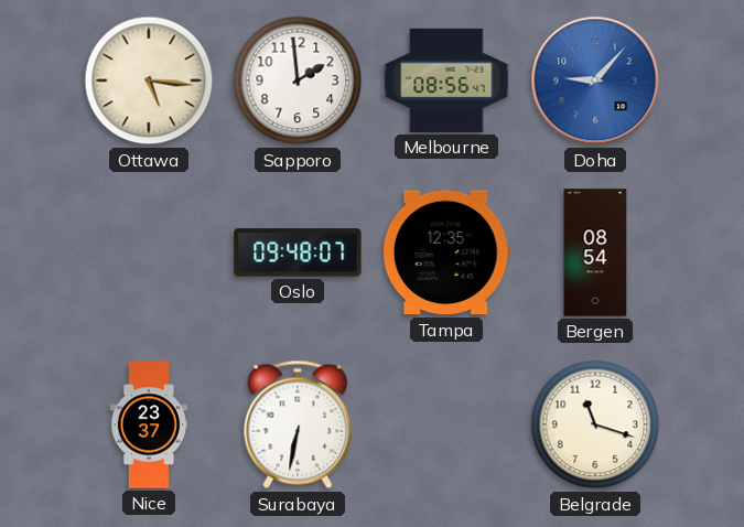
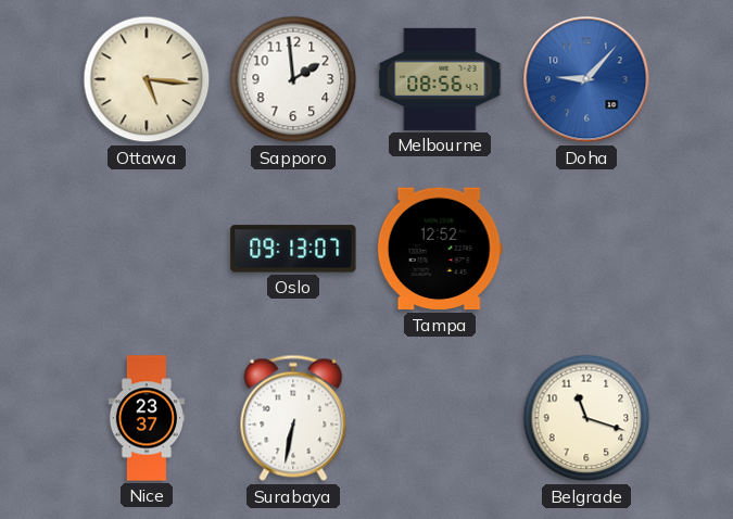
Oslo: 09:48 -> 09:13
Tampa: 12:35 -> 12:52
Bergen: 08:54 -> none
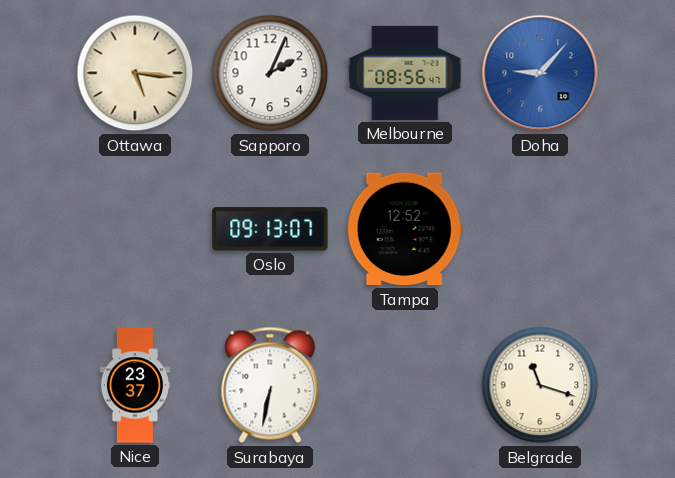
Sapporo: 1:59 -> 2:04
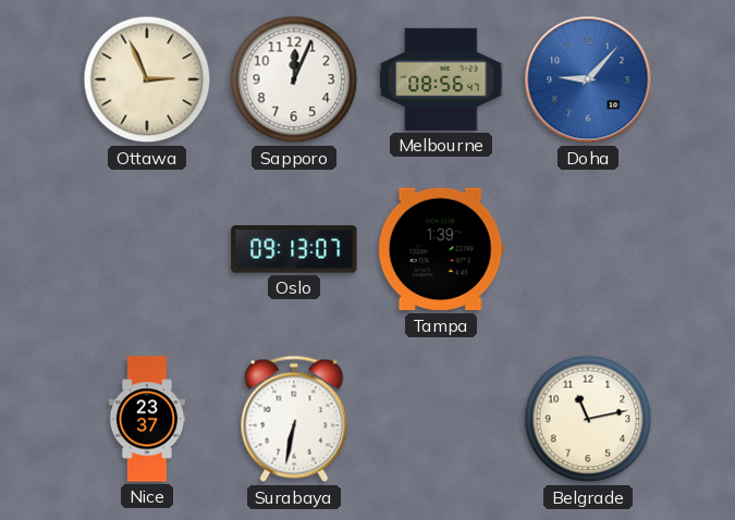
Ottawa: 5:16 -> 2:56
Sapporo: 2:04 -> 12:04
Tampa: 12:52 -> 1:39
Belgrade: 11:18 -> 11:13
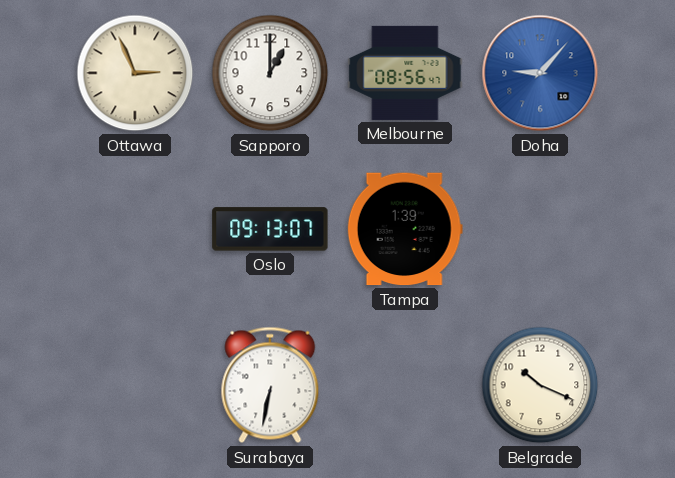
Sapporo: 12:04 -> 1:00
Nice: 23:37 -> none
Belgrade: 11:13 -> 10:19
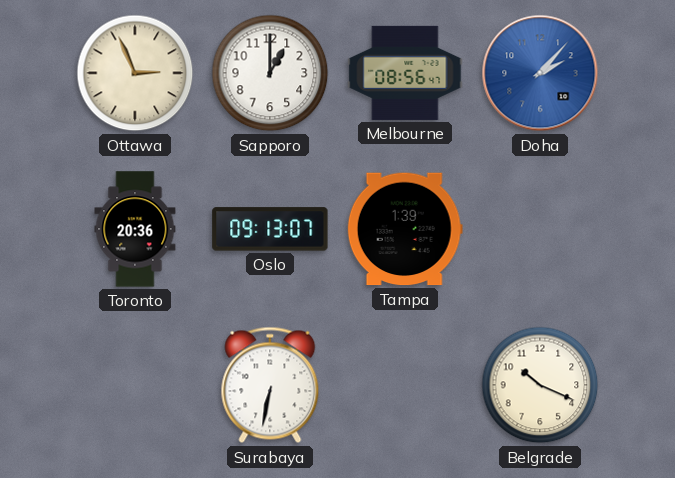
Doha: 9:07 -> 2:07
Toronto: none -> 20:36
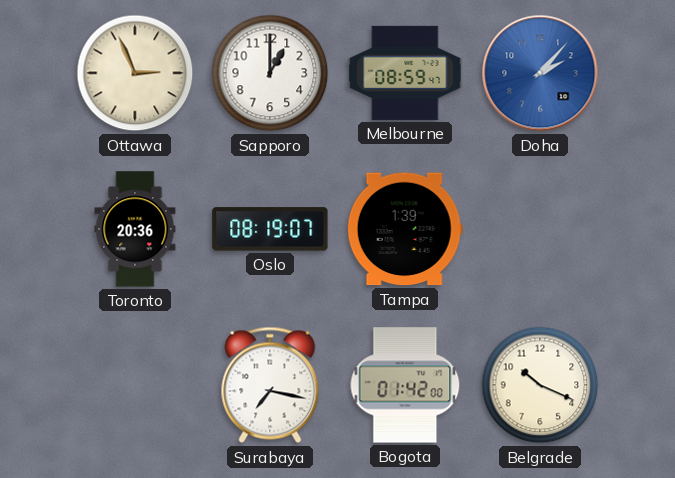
Melbourne: 08:56 -> 08:59
Oslo: 09:13 -> 08:19
Surabaya: 6:32 -> 7:17
Bogota: none -> 01:42
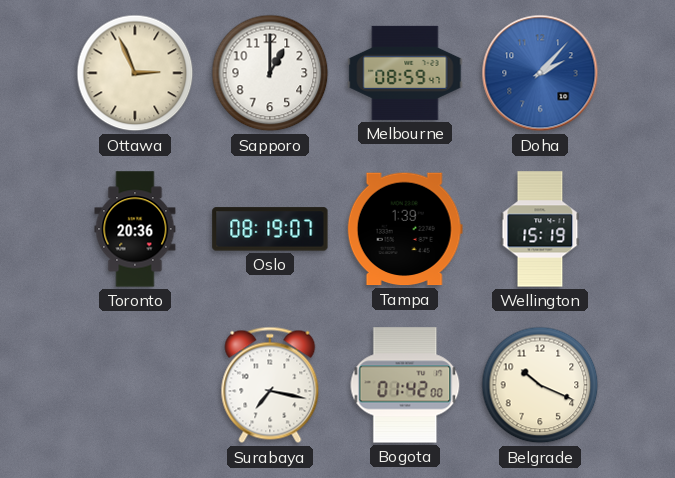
Wellington: none -> 15:19
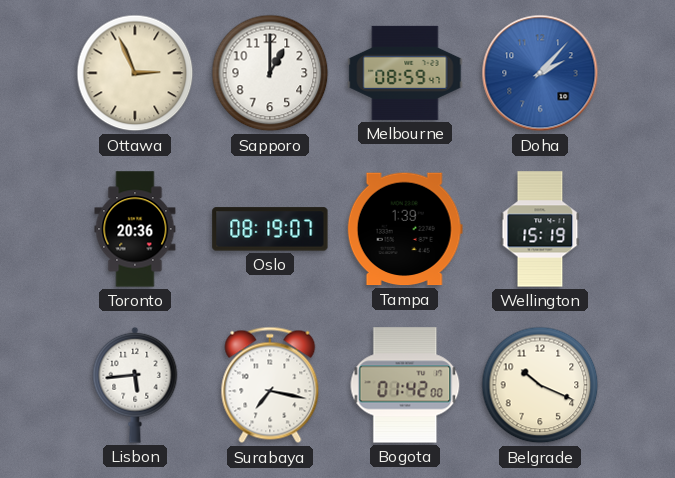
Lisbon: none -> 5:44
